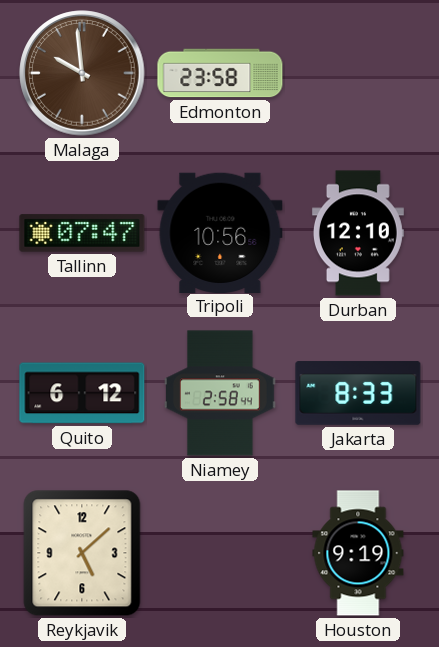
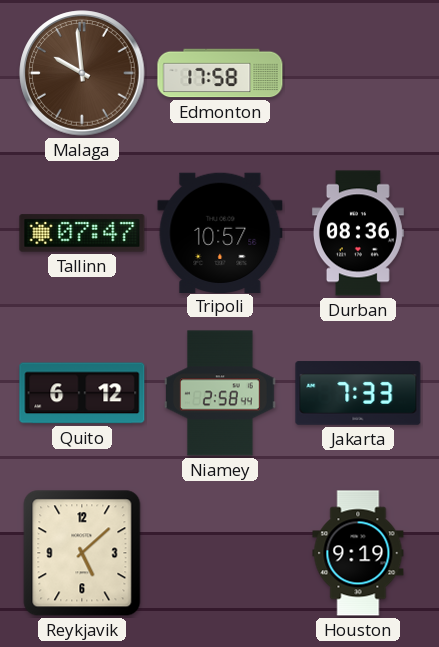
Edmonton: 23:58 -> 17:58
Tripoli: 10:56 -> 10:57
Durban: 12:10 -> 08:36
Jakarta: 8:33 -> 7:33
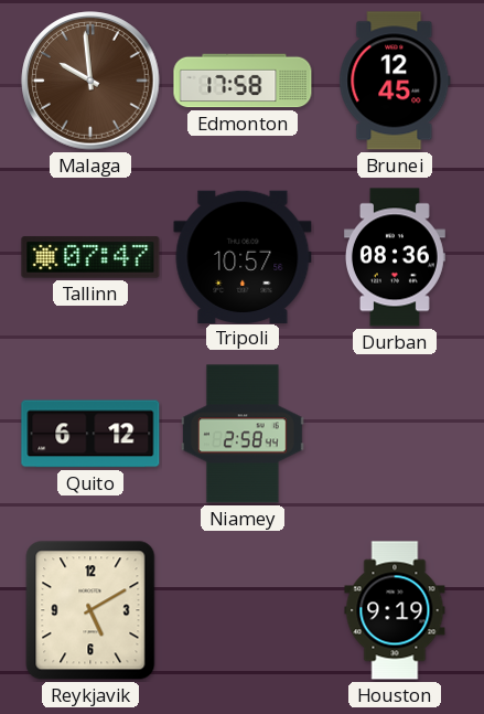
Brunei: none -> 12:45
Jakarta: 7:33 -> none
Reykjavik: 5:08 -> 5:10
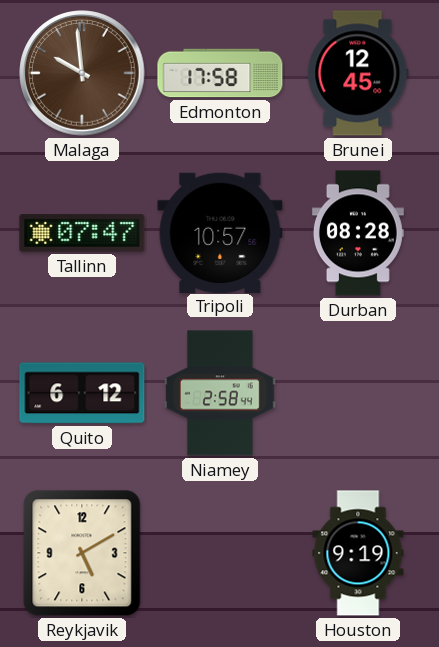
Durban: 08:36 -> 08:28
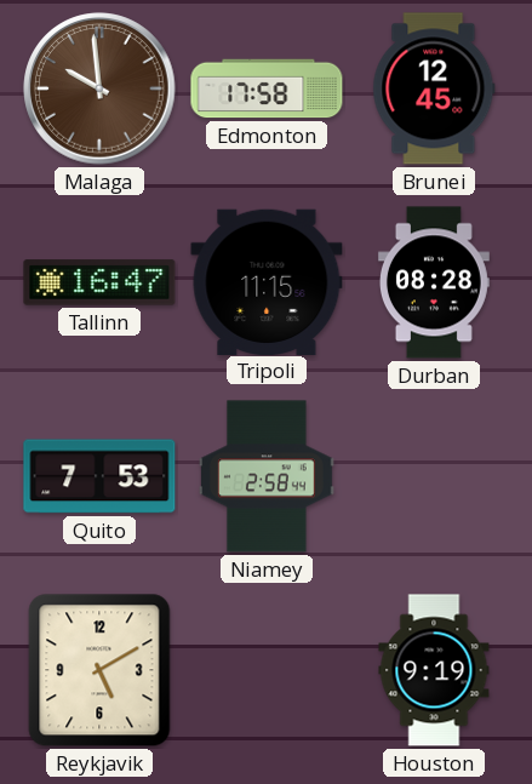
Tallinn: 07:47 -> 16:47
Tripoli: 10:57 -> 11:15
Quito: 6:12 -> 7:53
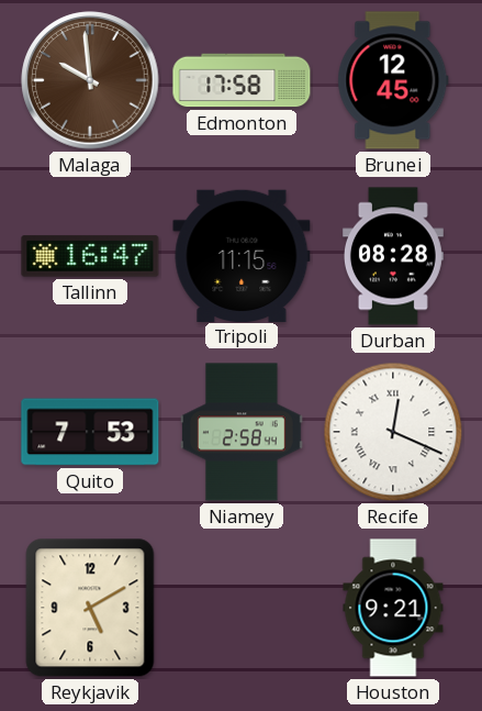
Recife: none -> 12:19
Houston: 9:19 -> 9:21
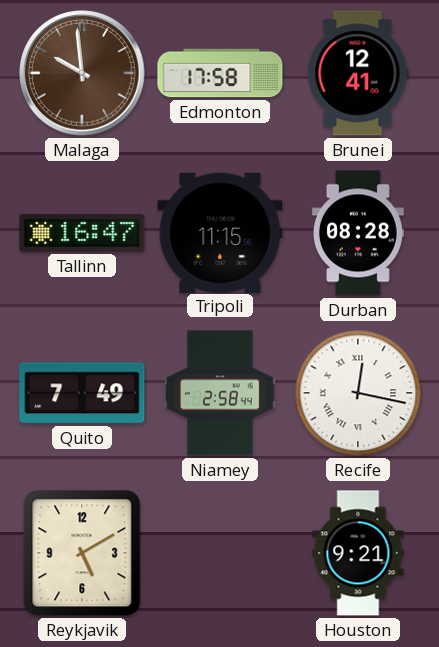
Brunei: 12:45 -> 12:41
Quito: 7:53 -> 7:49
Recife: 12:19 -> 12:17
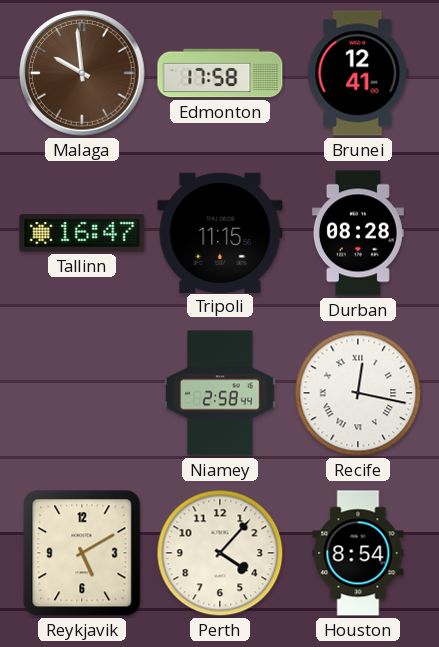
Quito: 7:49 -> none
Perth: none -> 4:07
Houston: 9:21 -> 8:54
